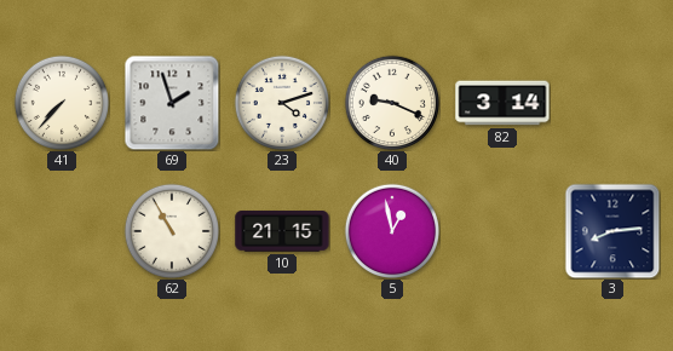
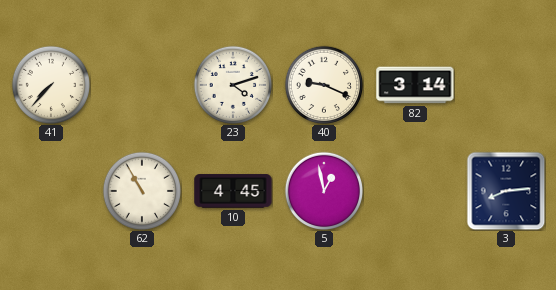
69: 1:57 -> none
10: 21:15 -> 4:45
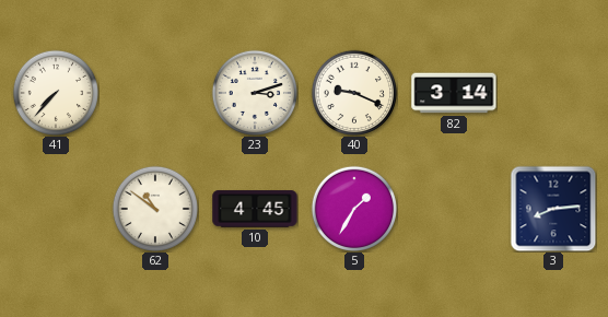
23: 4:12 -> 3:12
62: 10:55 -> 10:51
5: 12:58 -> 1:35
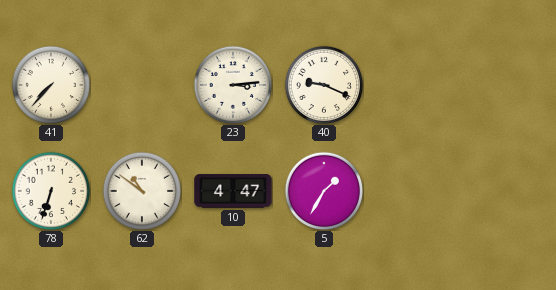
23: 3:12 -> 3:14
82: 3:14 -> none
78: none -> 6:33
10: 4:45 -> 4:47
3: 8:14 -> none
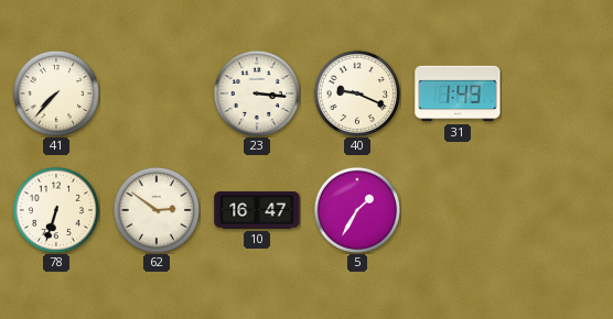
23: 3:14 -> 3:16
31: none -> 1:49
62: 10:51 -> 2:51
10: 4:47 -> 16:47
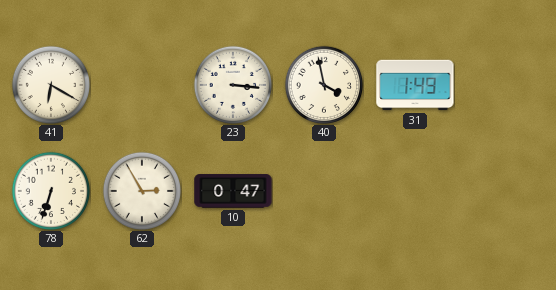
41: 7:37 -> 6:20
40: 9:19 -> 3:58
62: 2:51 -> 2:55
10: 16:47 -> 0:47
5: 1:35 -> none
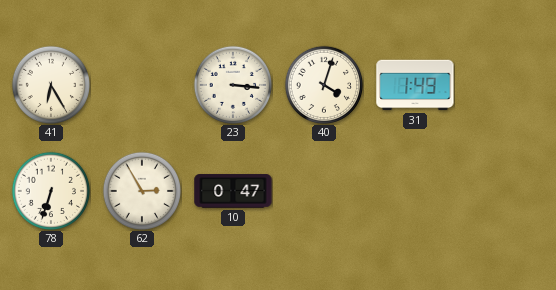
41: 6:20 -> 6:25
40: 3:58 -> 4:03
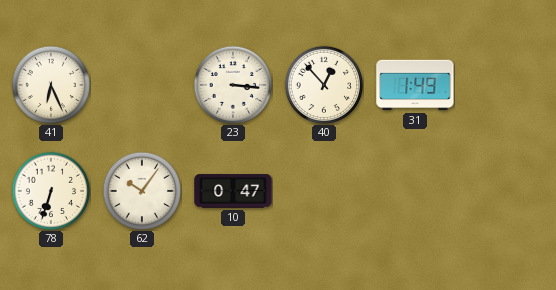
41: 6:25 -> 6:26
40: 4:03 -> 12:53
62: 2:55 -> 10:06
